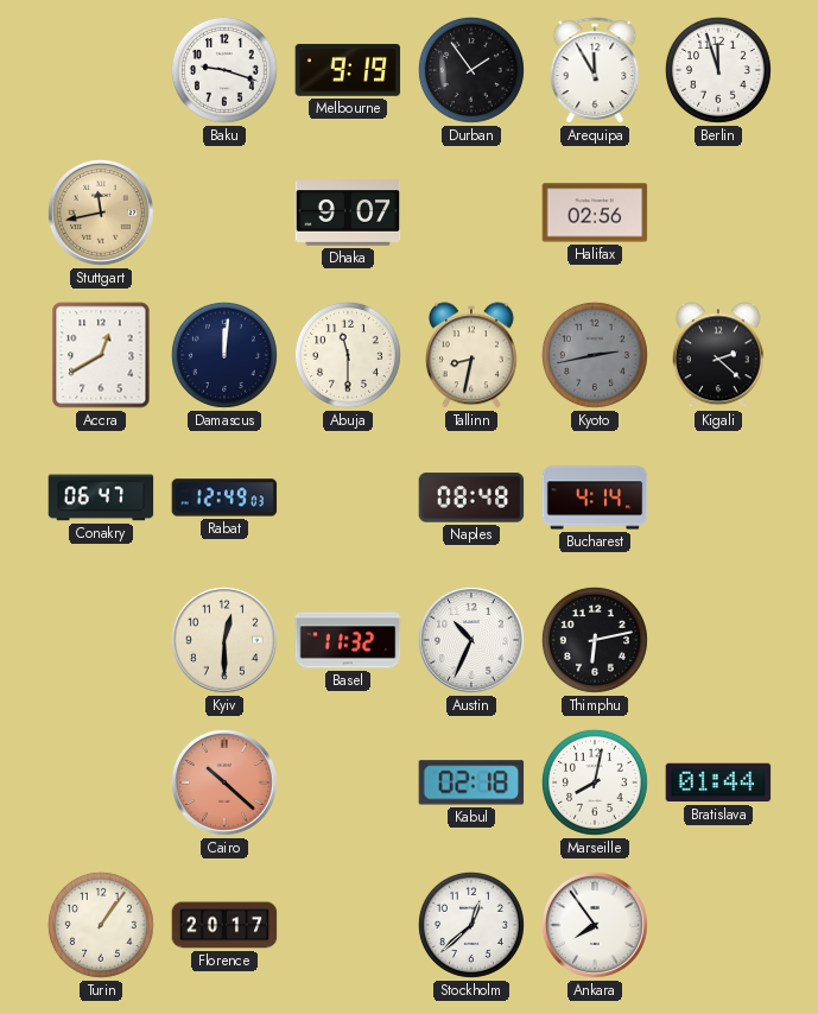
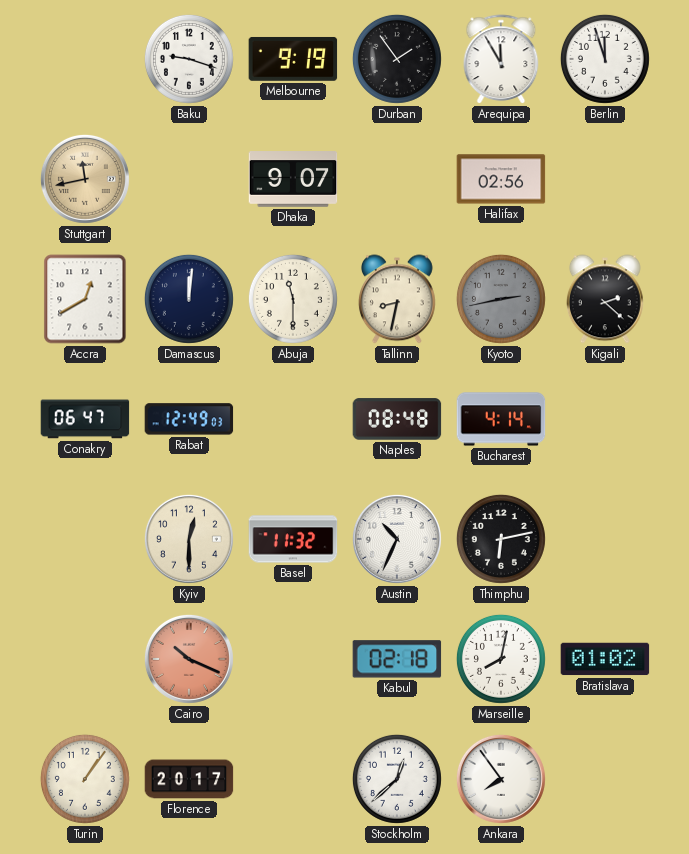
Cairo: 10:22 -> 10:19
Bratislava: 01:44 -> 01:02
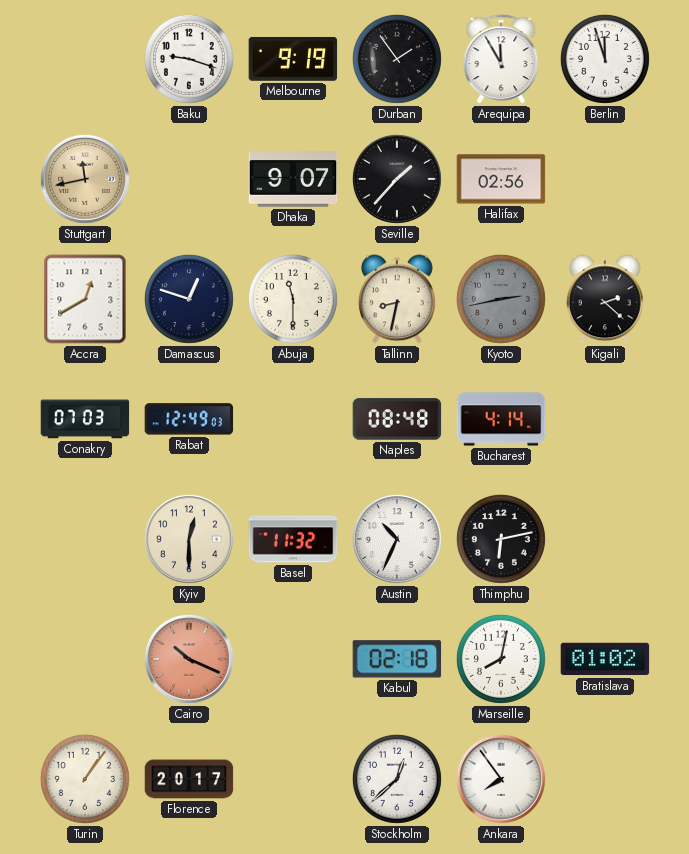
Seville: none -> 1:37
Damascus: 12:01 -> 12:48
Conakry: 06:47 -> 07:03
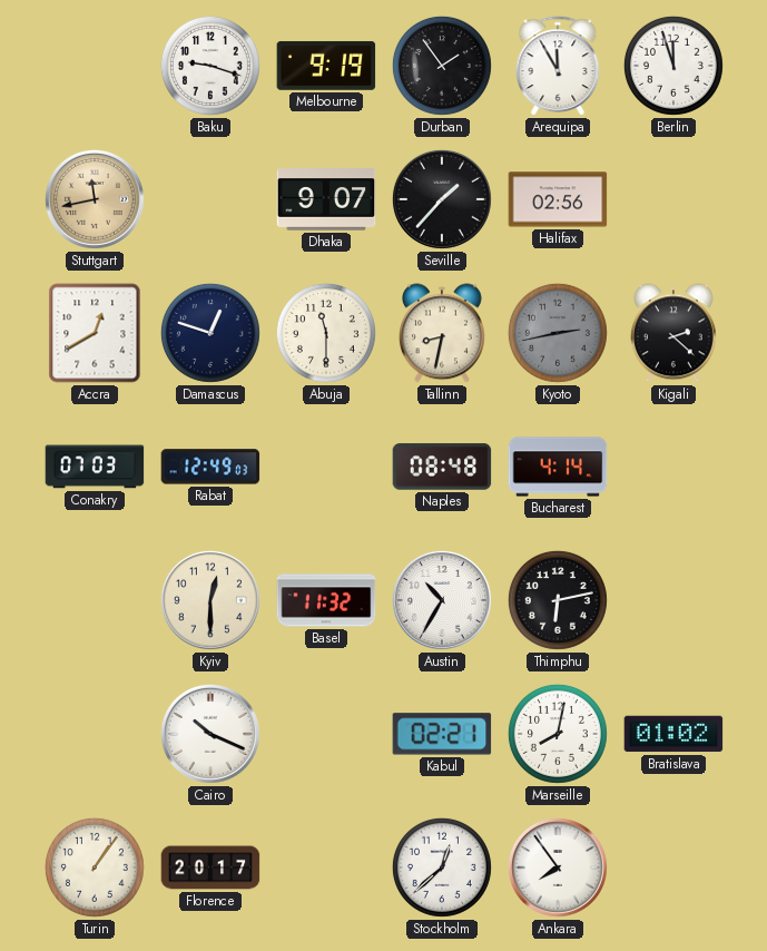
Austin: 10:34 -> 10:35
Cairo dial: salmon -> white
Kabul: 02:18 -> 02:21
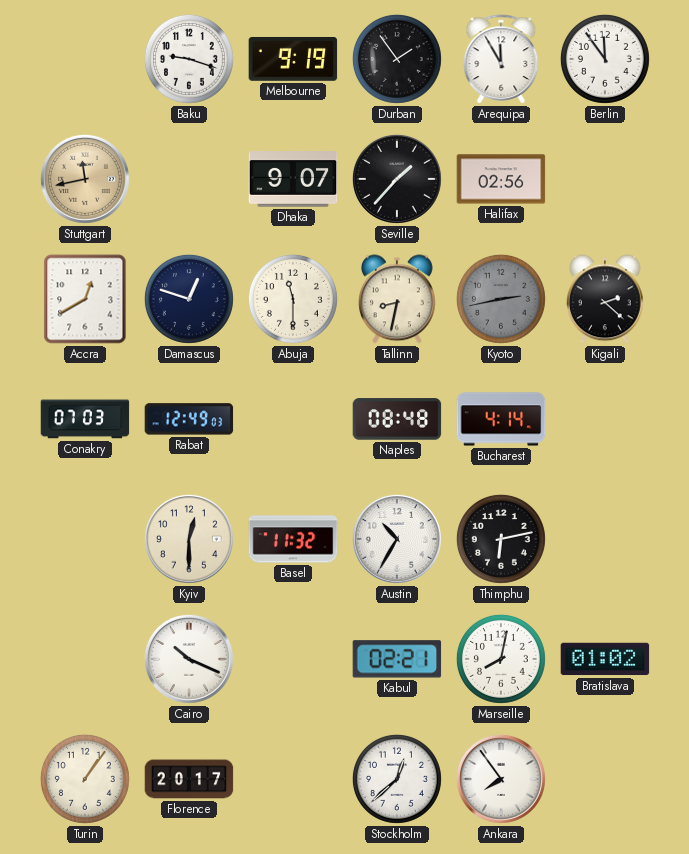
Berlin: 11:57 -> 11:54
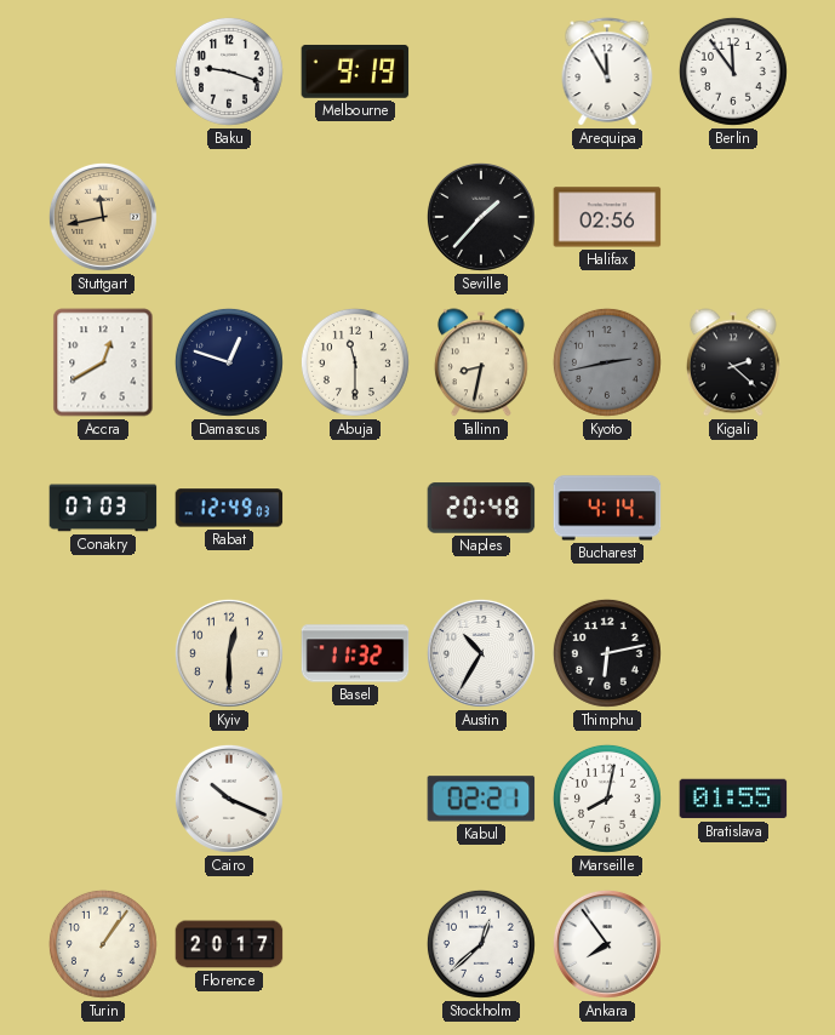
Durban: 1:54 -> none
Dhaka: 9:07 -> none
Naples: 08:48 -> 20:48
Bratislava: 01:02 -> 01:55
